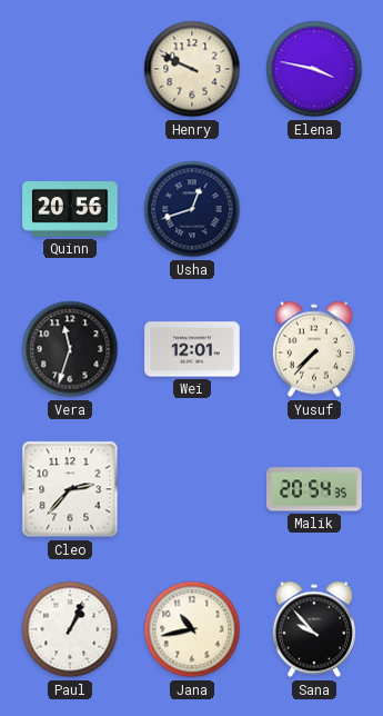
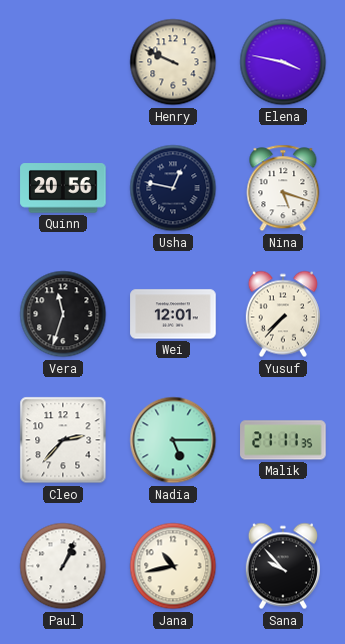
Usha: 12:42 -> 12:47
Nina: none -> 5:18
Nadia: none -> 5:15
Malik: 20:54 -> 21:11
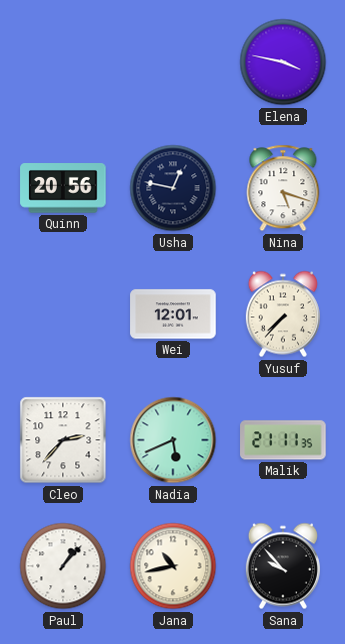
Henry: 9:49 -> none
Vera: 11:33 -> none
Nadia: 5:15 -> 5:41
Paul: 1:04 -> 1:07
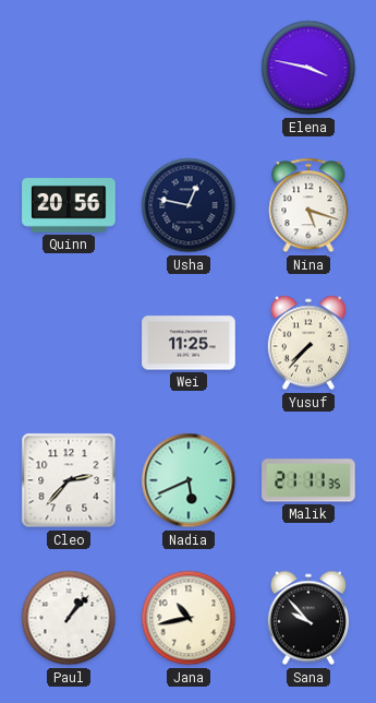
Wei: 12:01 -> 11:25
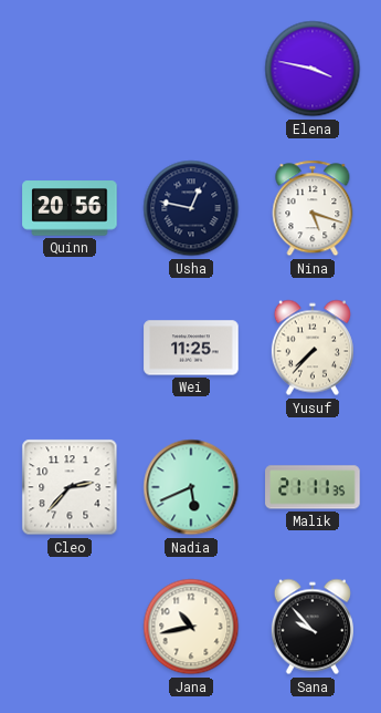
Paul: 1:07 -> none
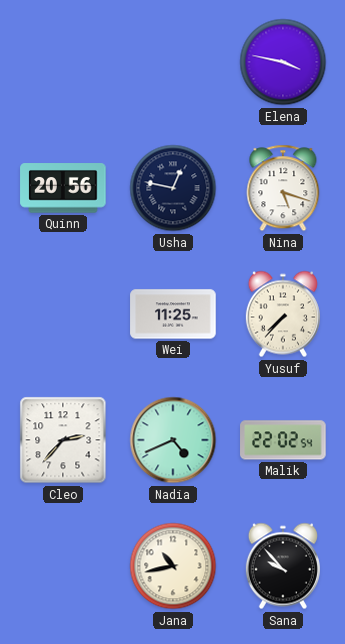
Nadia: 5:41 -> 4:41
Malik: 21:11 -> 22:02
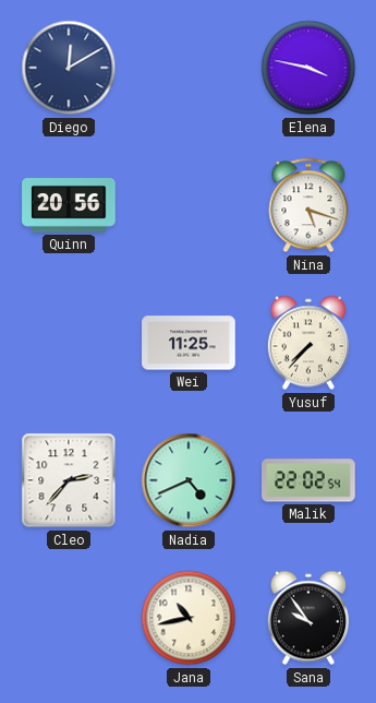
Diego: none -> 12:10
Usha: 12:47 -> none
Sana: 9:53 -> 9:54
